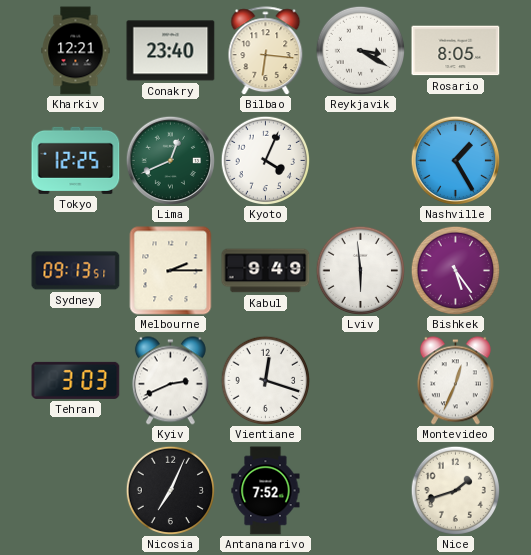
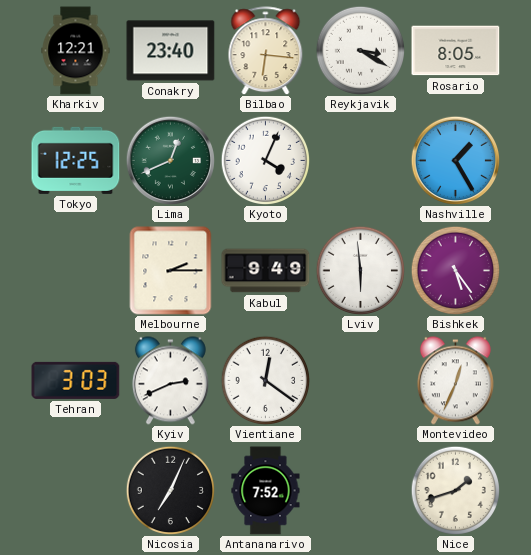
Sydney: 09:13 -> none
Vientiane: 12:18 -> 12:21
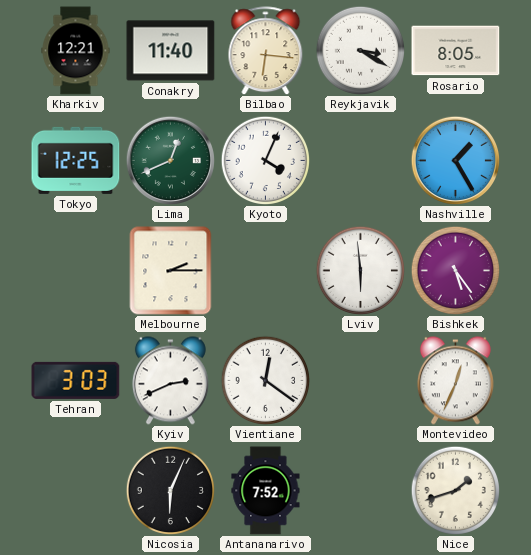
Conakry: 23:40 -> 11:40
Kabul: 9:49 -> none
Nicosia: 7:04 -> 6:04
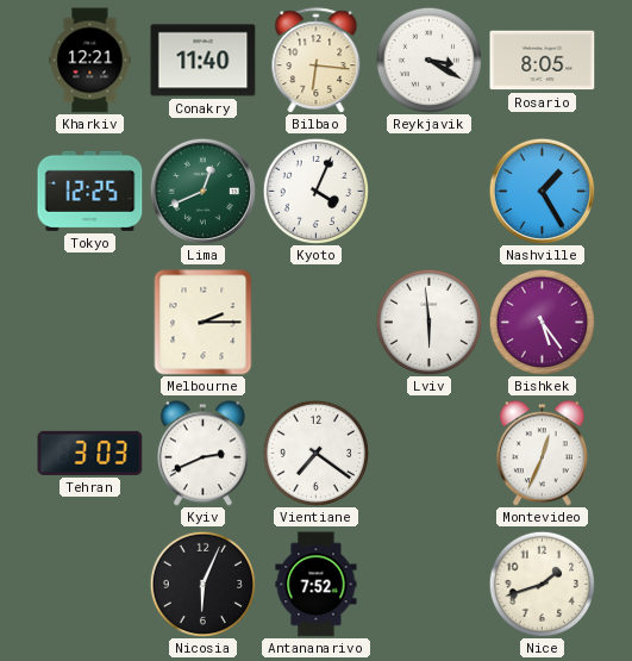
Vientiane: 12:21 -> 7:21
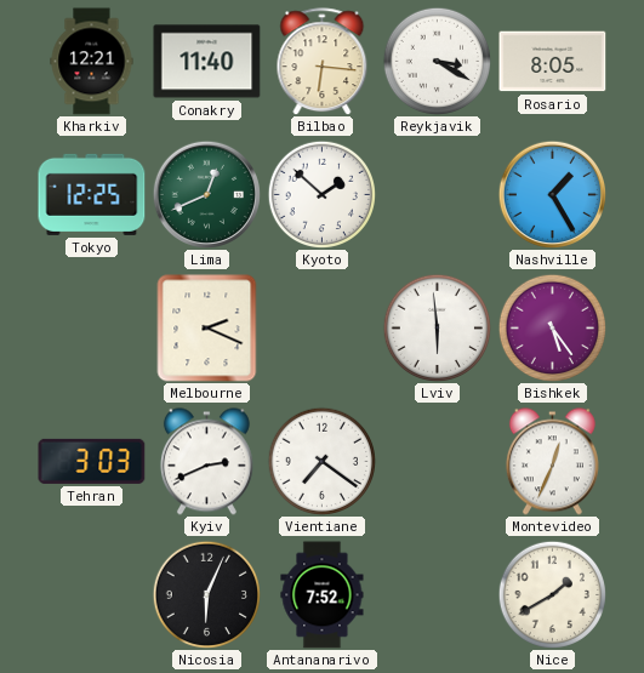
Kyoto: 4:04 -> 1:52
Melbourne: 2:15 -> 2:19
Nice: 1:42 -> 1:40
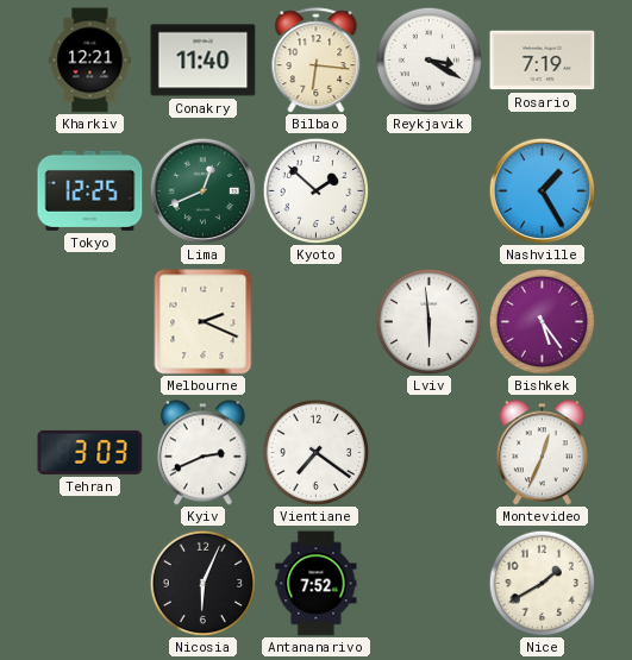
Rosario: 8:05 -> 7:19
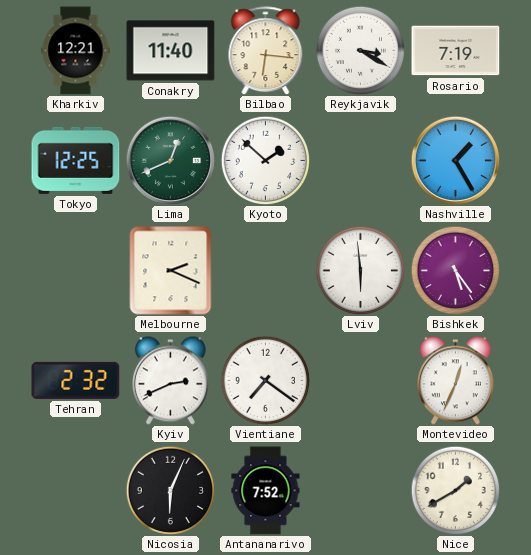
Tehran: 3:03 -> 2:32
